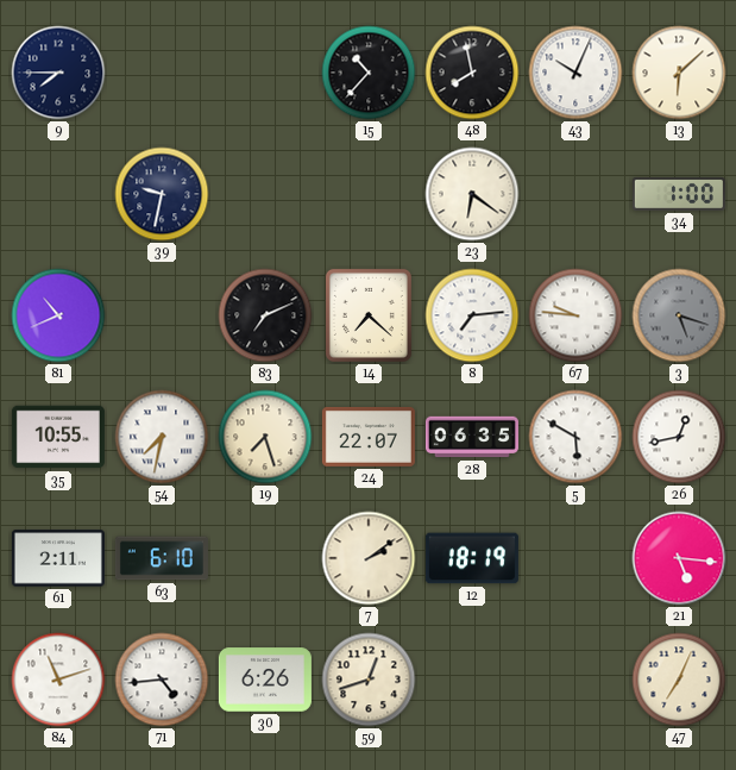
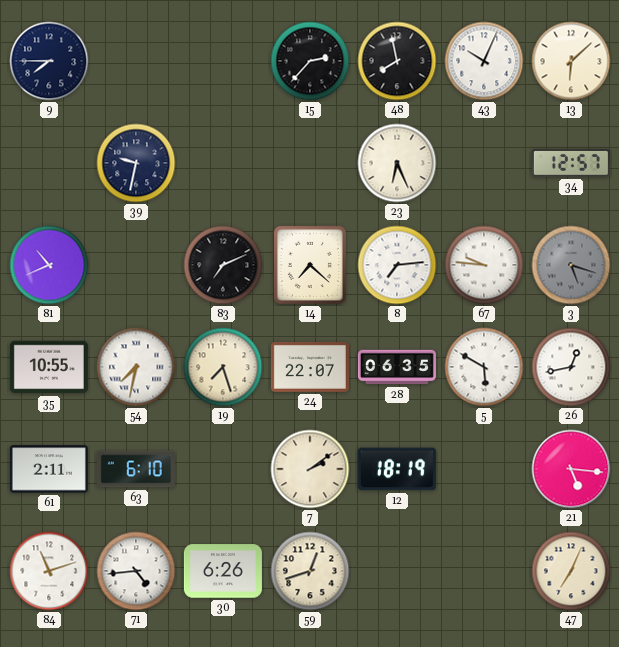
15: 10:37 -> 2:37
23: 6:21 -> 6:26
34: 1:00 -> 12:57
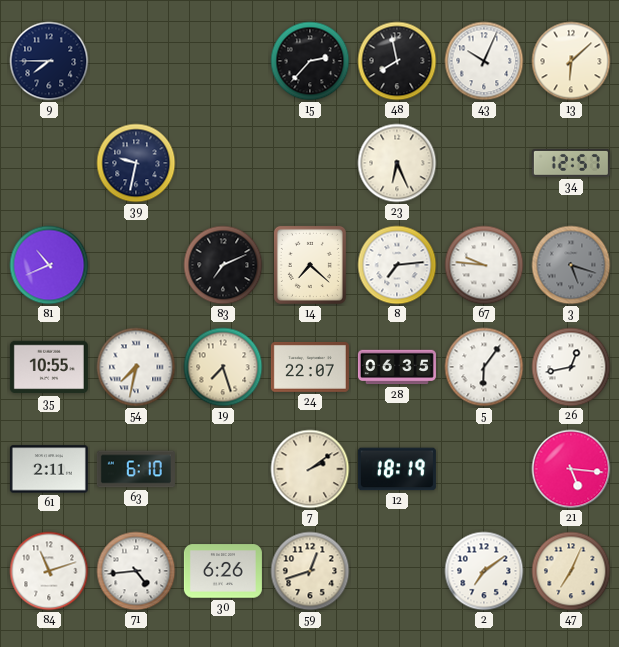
5: 5:50 -> 6:06
2: none -> 7:09
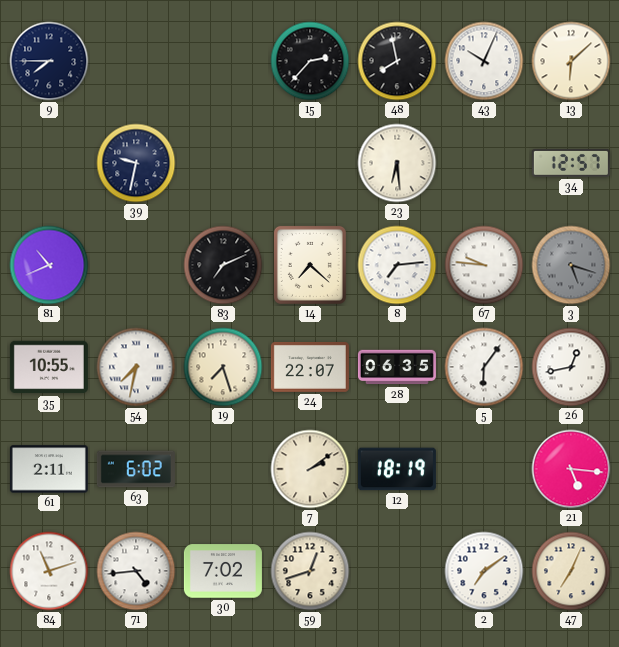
23: 6:26 -> 6:29
63: 6:10 -> 6:02
30: 6:26 -> 7:02
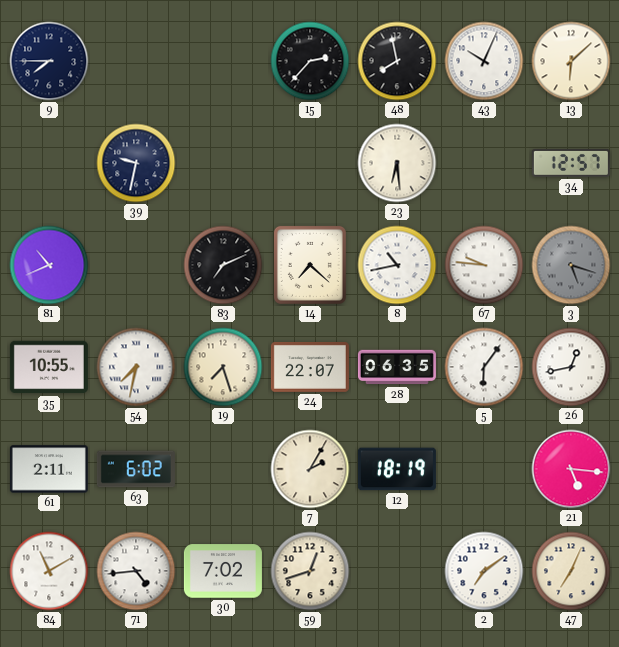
8: 7:14 -> 10:43
7: 2:09 -> 2:05
84: 11:12 -> 11:10
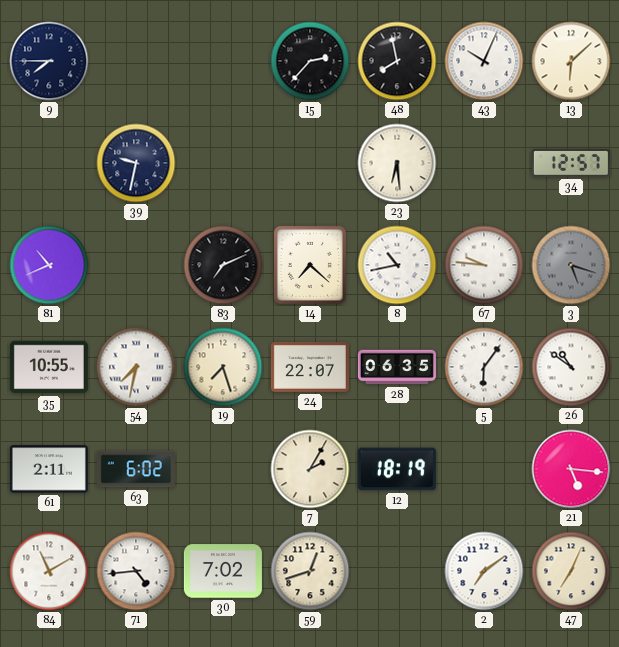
26: 12:43 -> 10:51
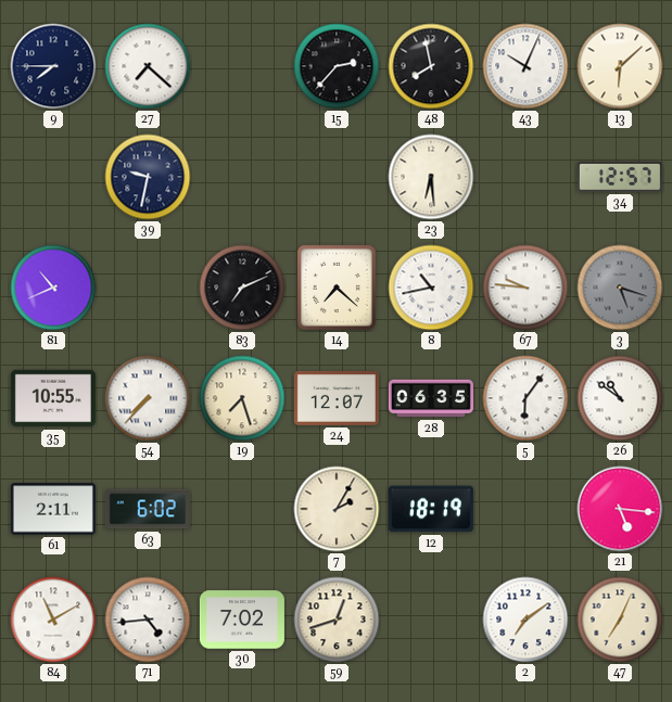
27: none -> 7:22
54: 7:32 -> 7:37
24: 22:07 -> 12:07
